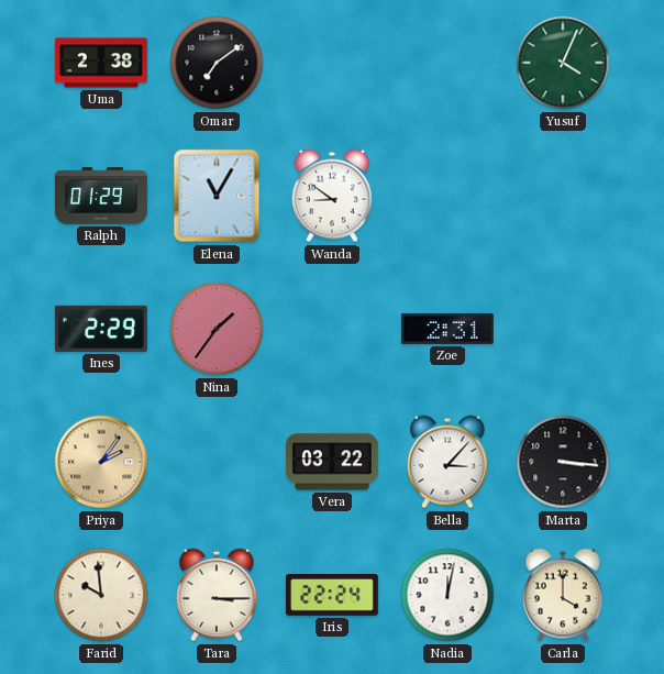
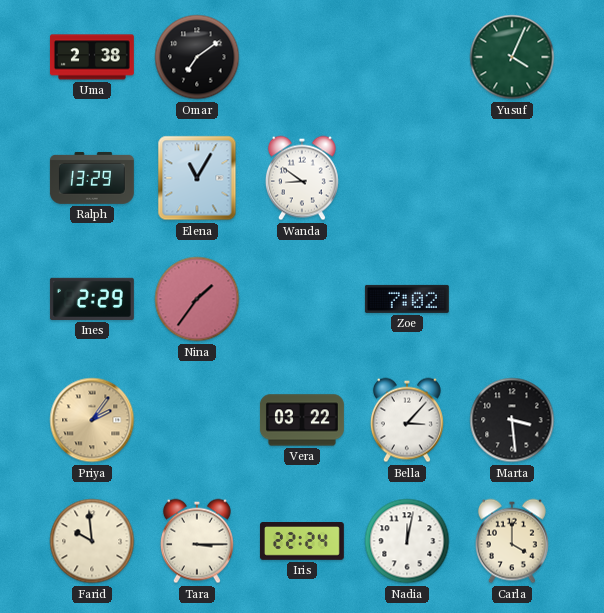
Ralph: 01:29 -> 13:29
Zoe: 2:31 -> 7:02
Marta: 3:16 -> 3:29
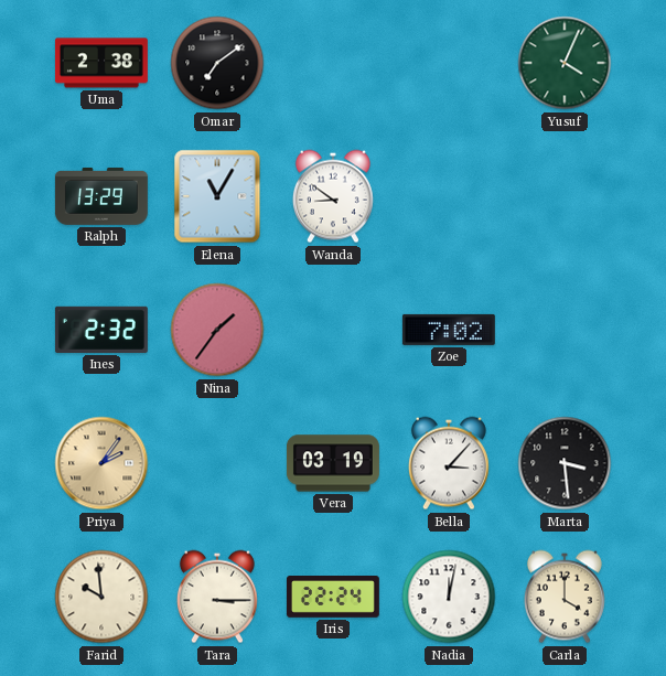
Ines: 2:29 -> 2:32
Vera: 03:22 -> 03:19
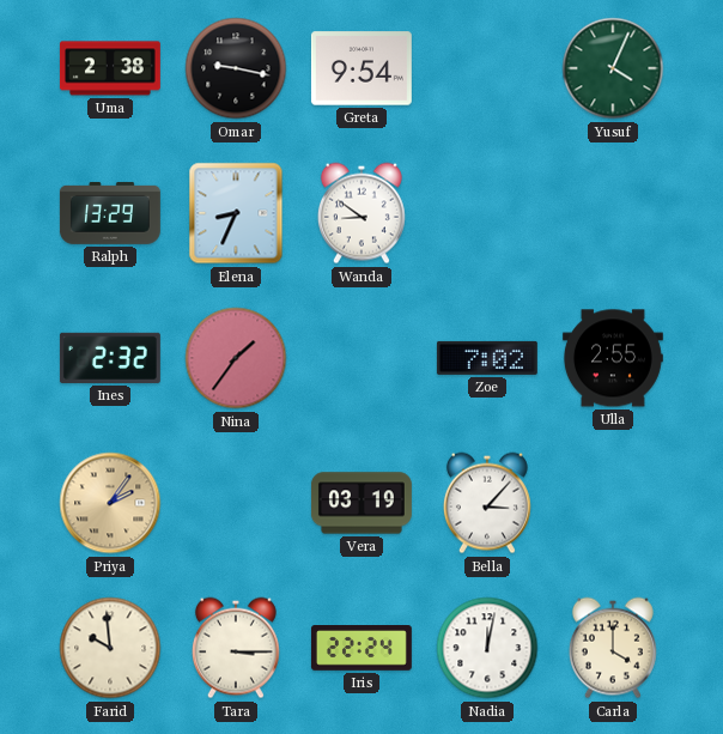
Omar: 7:09 -> 9:17
Greta: none -> 9:54
Elena: 11:05 -> 8:34
Ulla: none -> 2:55
Marta: 3:29 -> none
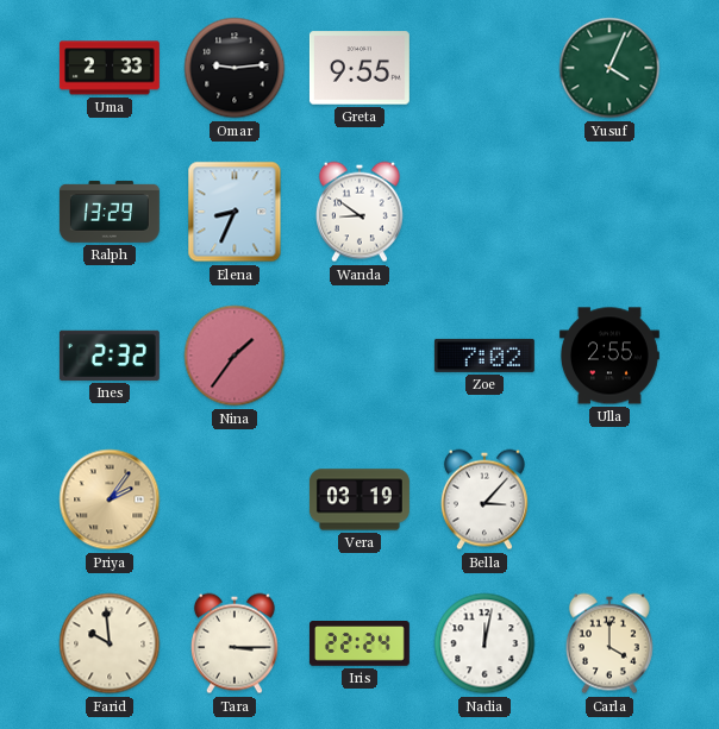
Uma: 2:38 -> 2:33
Omar: 9:17 -> 9:14
Greta: 9:54 -> 9:55
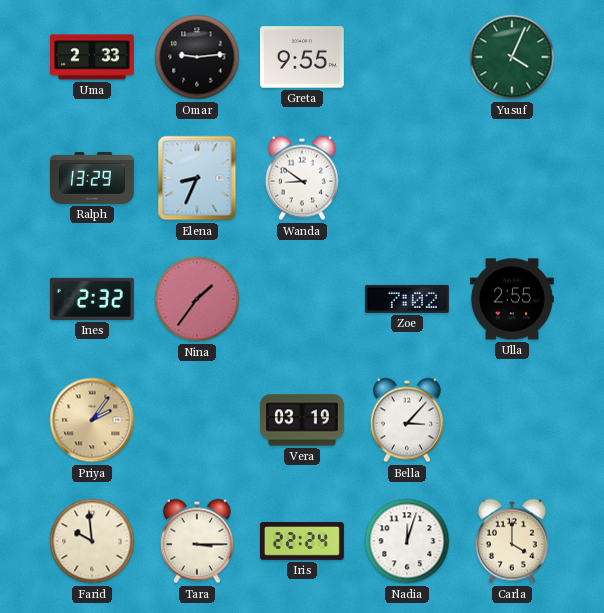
Nadia: 12:02 -> 12:03
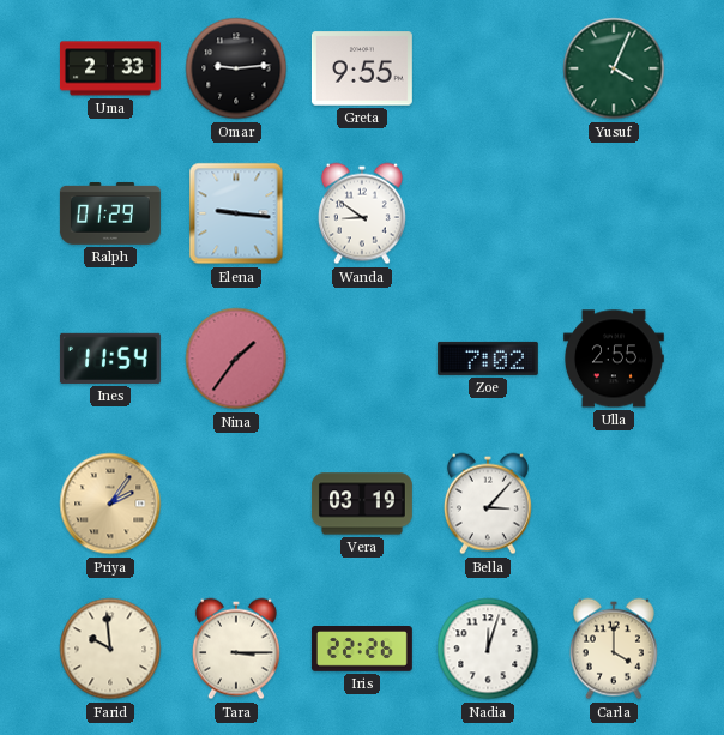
Ralph: 13:29 -> 01:29
Elena: 8:34 -> 9:16
Ines: 2:32 -> 11:54
Iris: 22:24 -> 22:26
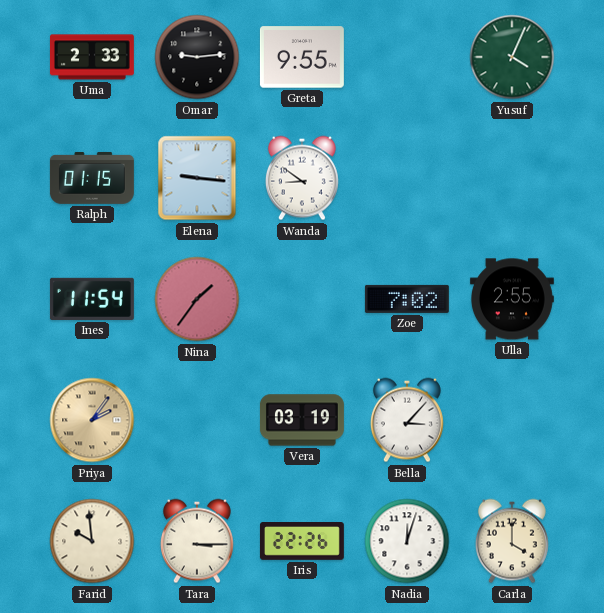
Ralph: 01:29 -> 01:15
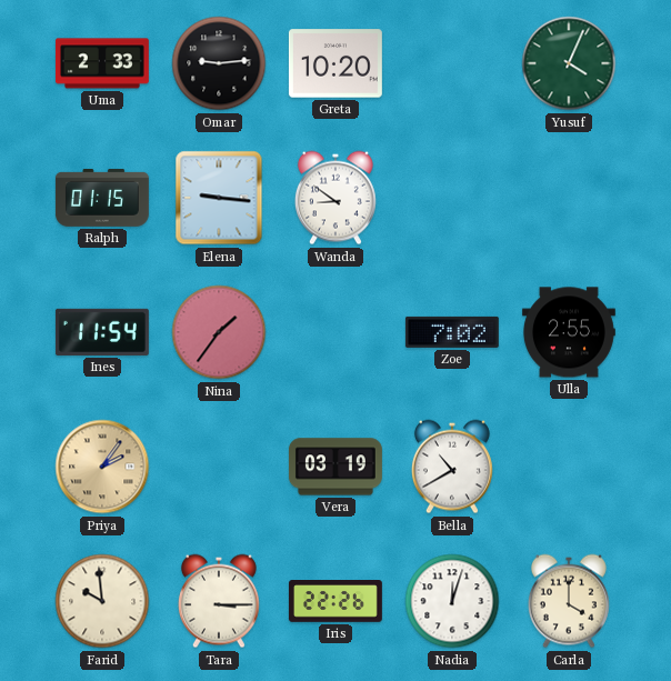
Greta: 9:55 -> 10:20
Bella: 3:07 -> 10:40
